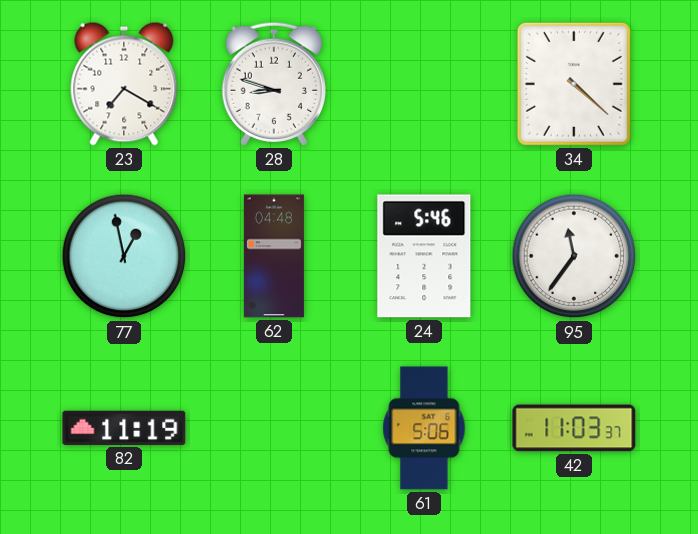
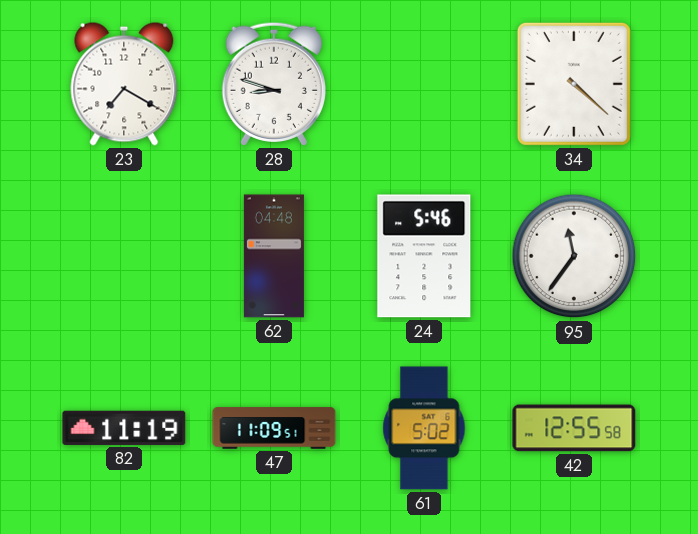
77: 12:58 -> none
47: none -> 11:09
61: 5:06 -> 5:02
42: 11:03 -> 12:55
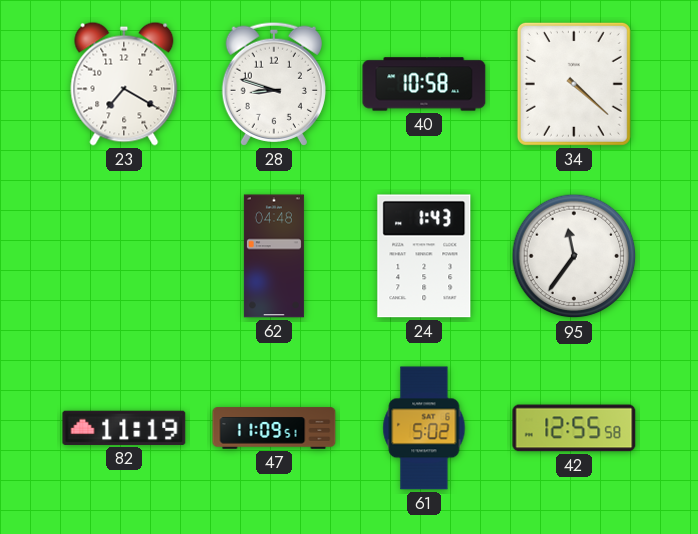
40: none -> 10:58
24: 5:46 -> 1:43
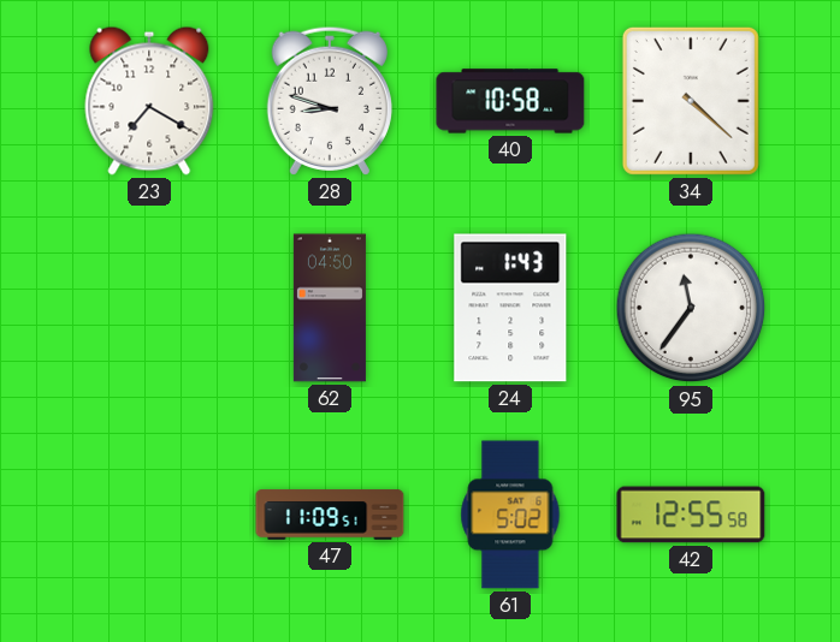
62: 04:48 -> 04:50
82: 11:19 -> none
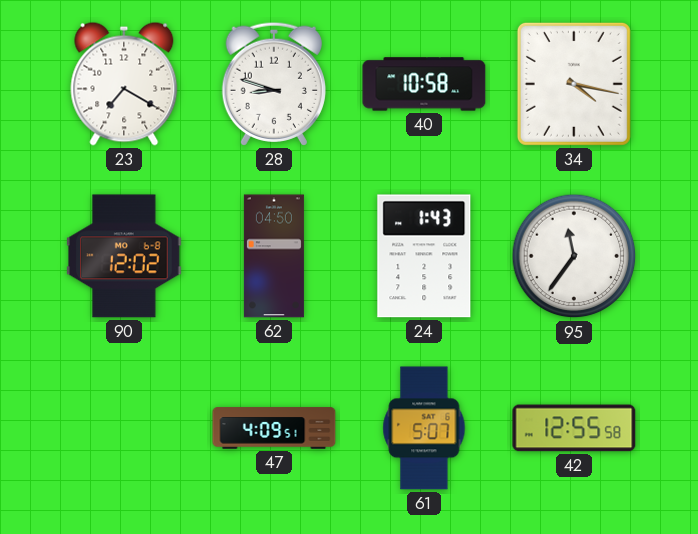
34: 4:22 -> 4:17
90: none -> 12:02
47: 11:09 -> 4:09
61: 5:02 -> 5:07
